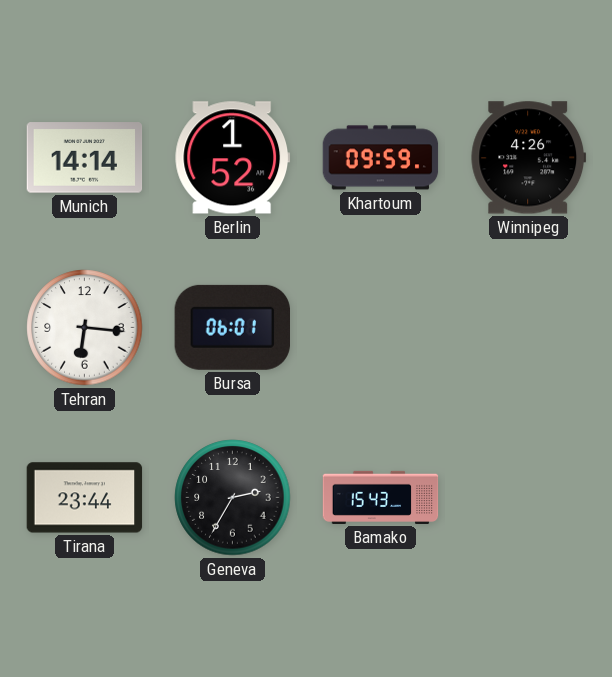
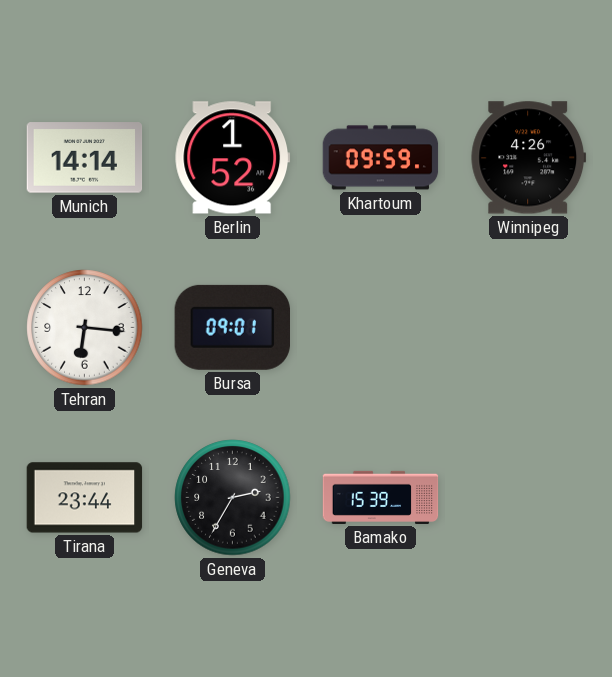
Bursa: 06:01 -> 09:01
Bamako: 15:43 -> 15:39
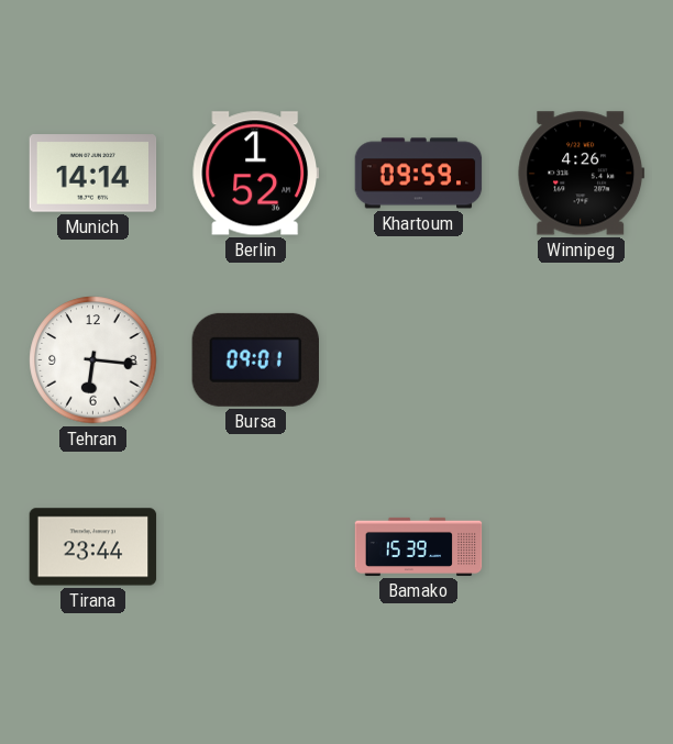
Geneva: 2:35 -> none
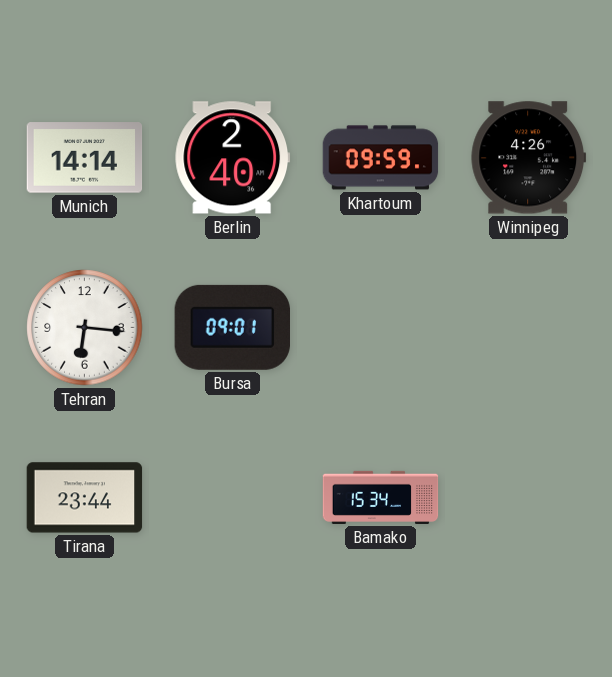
Berlin: 1:52 -> 2:40
Bamako: 15:39 -> 15:34
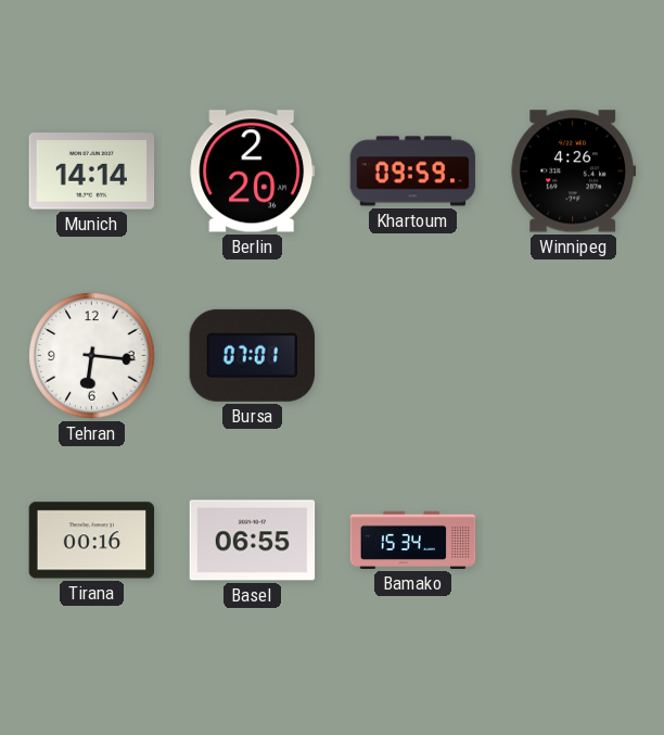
Berlin: 2:40 -> 2:20
Bursa: 09:01 -> 07:01
Tirana: 23:44 -> 00:16
Basel: none -> 06:55
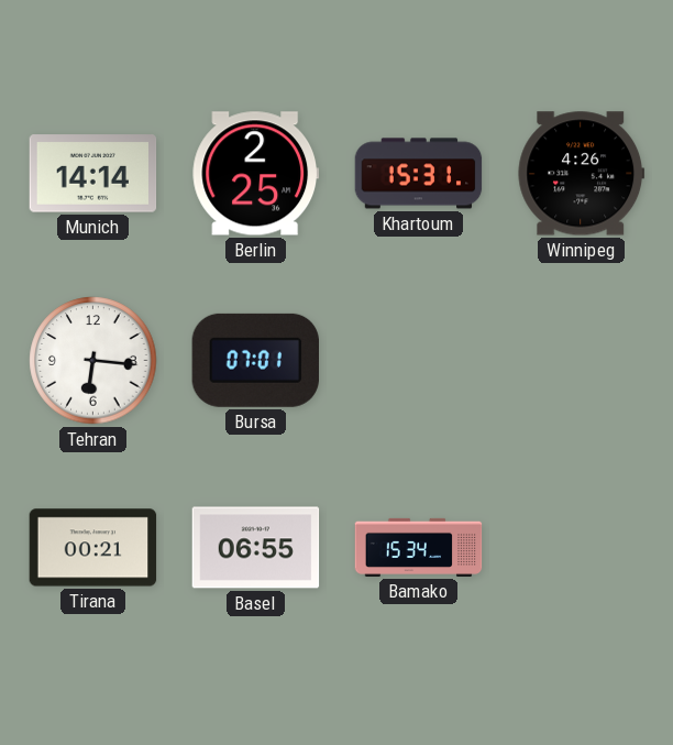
Berlin: 2:20 -> 2:25
Khartoum: 09:59 -> 15:31
Tirana: 00:16 -> 00:21
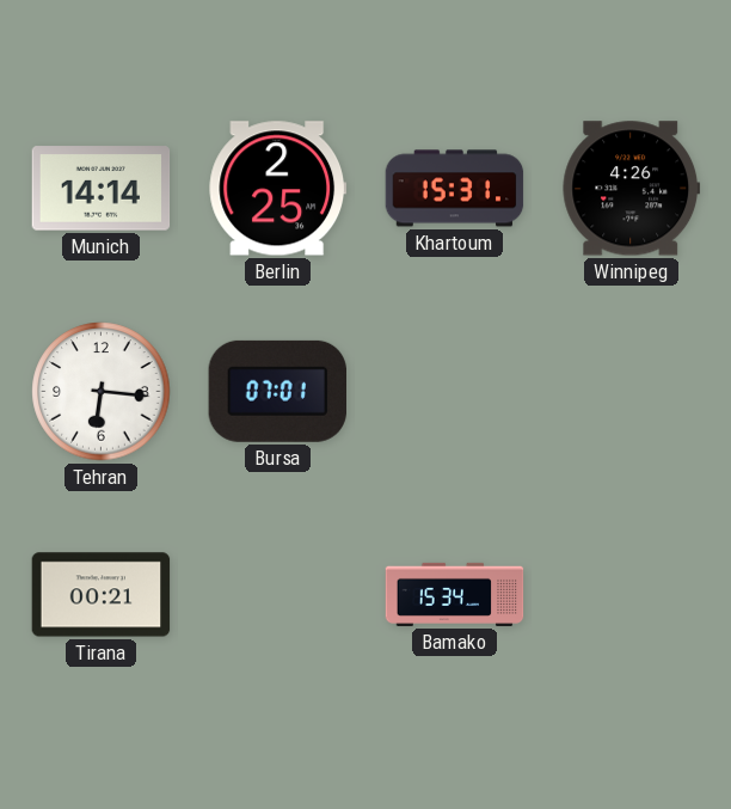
Basel: 06:55 -> none
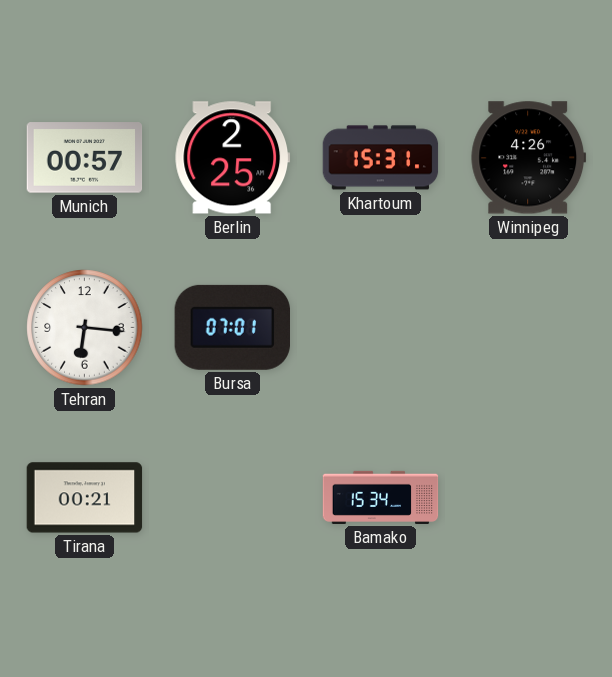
Munich: 14:14 -> 00:57
